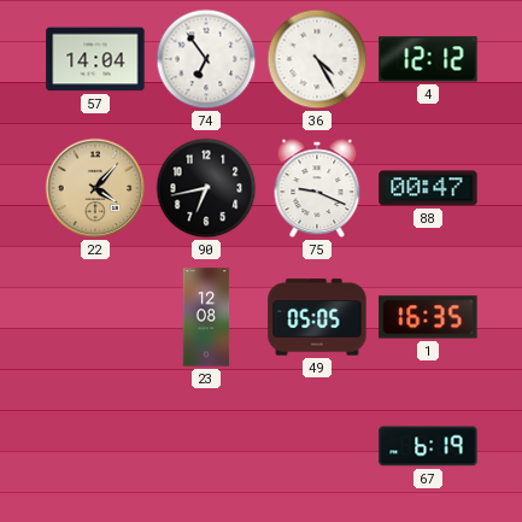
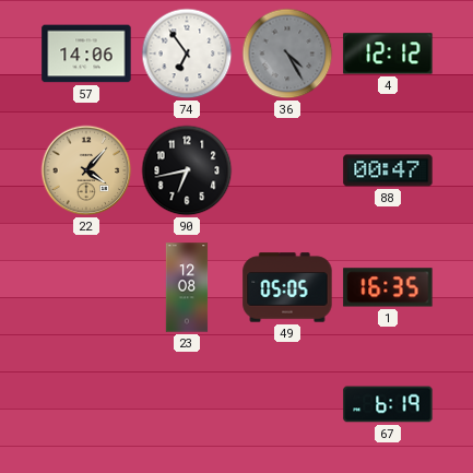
57: 14:04 -> 14:06
36 dial: white -> grey
75: 9:19 -> none
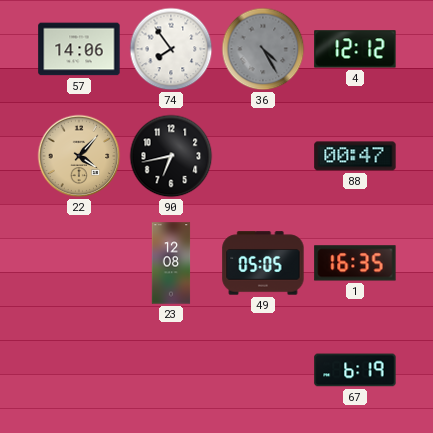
74: 6:54 -> 7:54
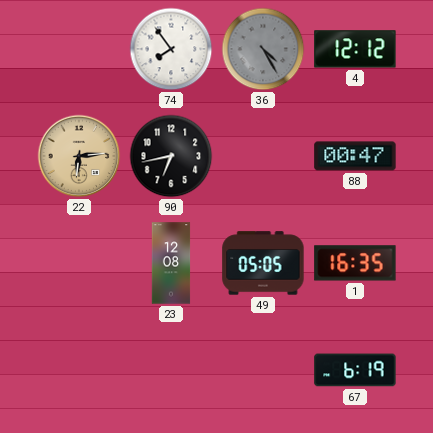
57: 14:06 -> none
22: 4:07 -> 6:14
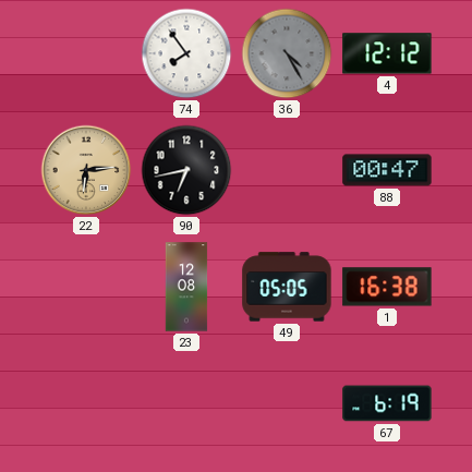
1: 16:35 -> 16:38
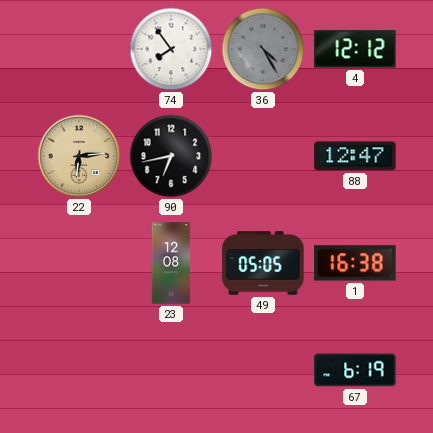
88: 00:47 -> 12:47
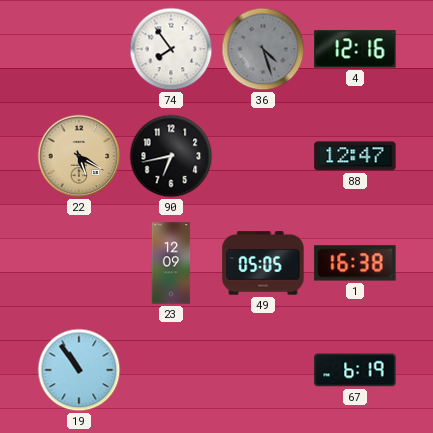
36: 4:25 -> 4:27
4: 12:12 -> 12:16
22: 6:14 -> 5:20
23: 12:08 -> 12:09
19: none -> 10:54
